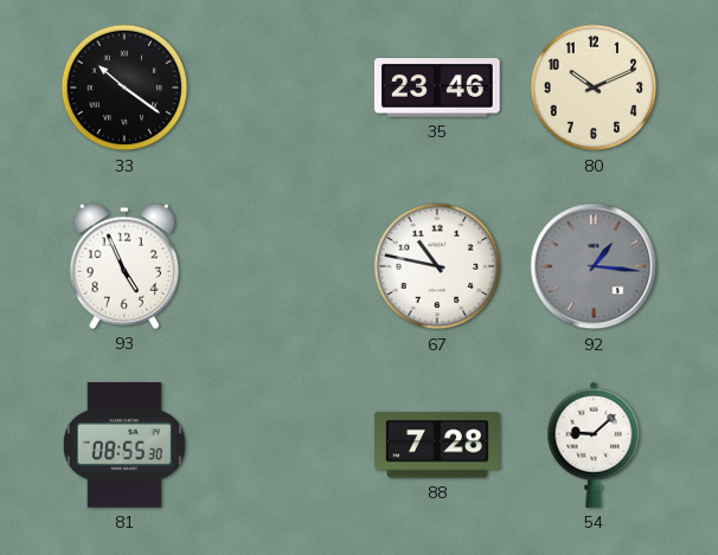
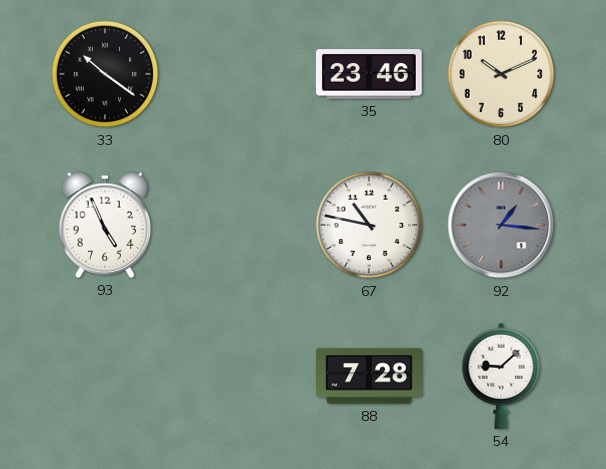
81: 08:55 -> none
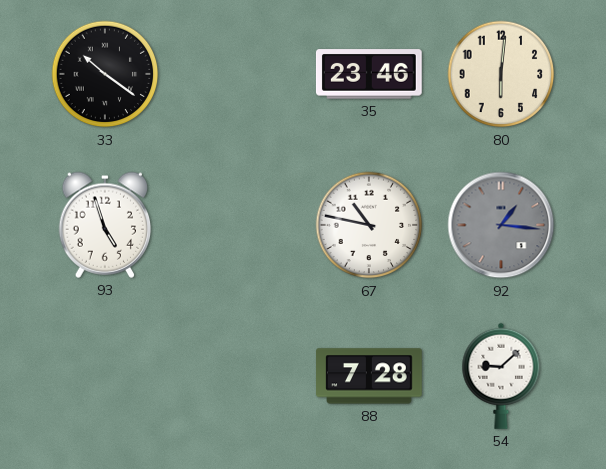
80: 10:11 -> 6:01
93: 4:56 -> 4:57
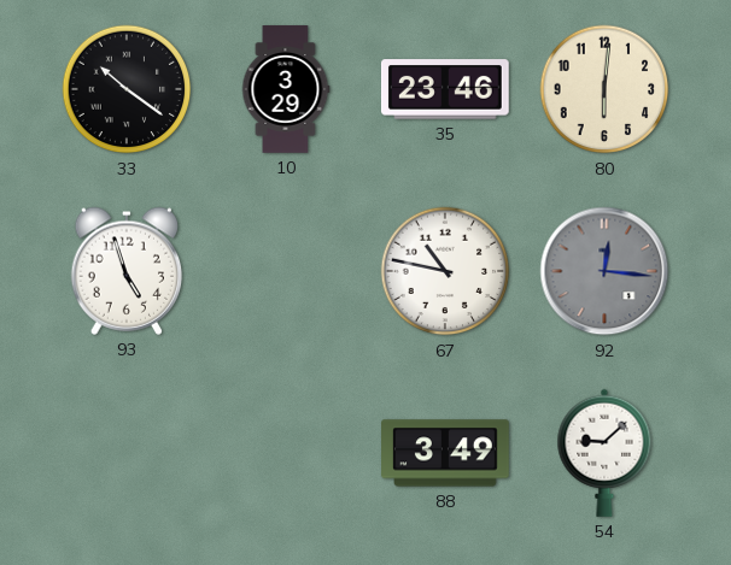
10: none -> 3:29
92: 1:16 -> 12:16
88: 7:28 -> 3:49
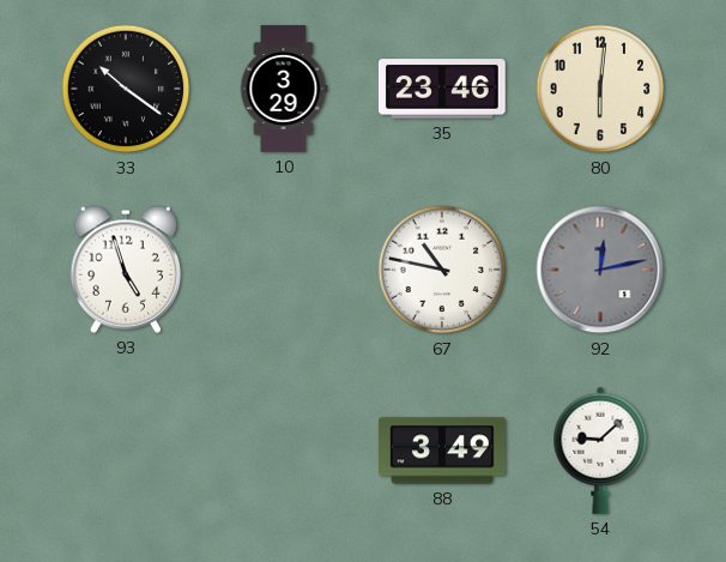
92: 12:16 -> 12:13
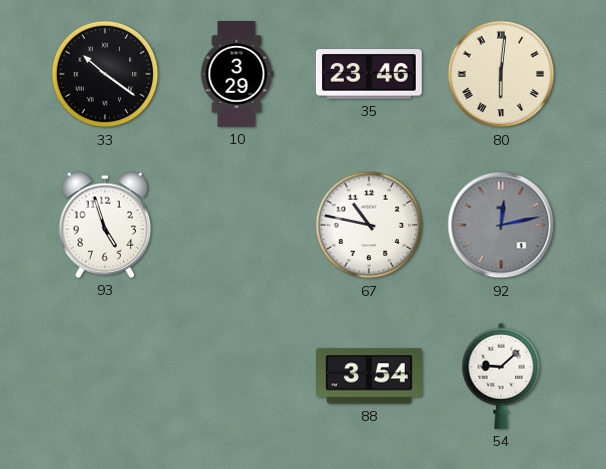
80 numerals: Arabic -> Roman
88: 3:49 -> 3:54
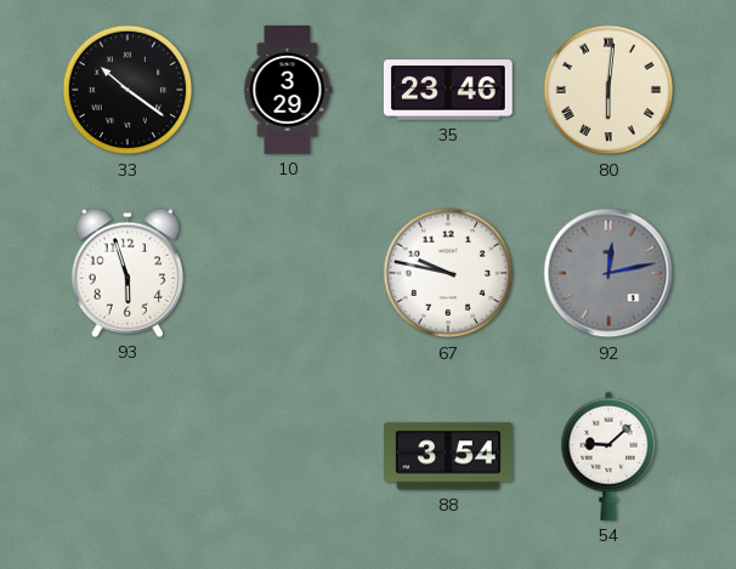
93: 4:57 -> 5:57
67: 10:47 -> 9:47
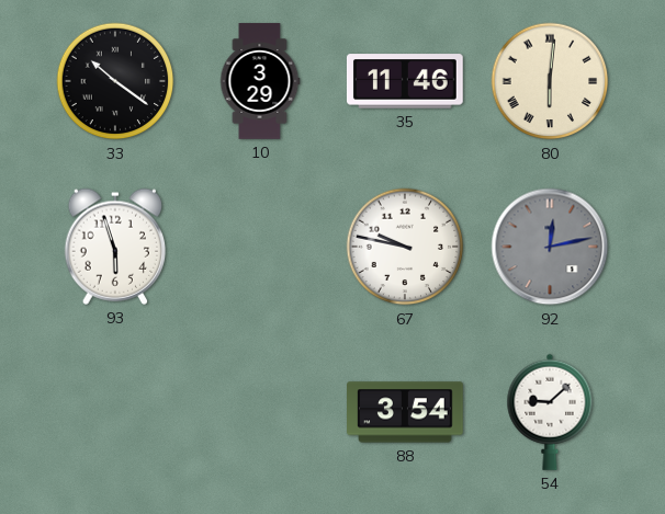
35: 23:46 -> 11:46
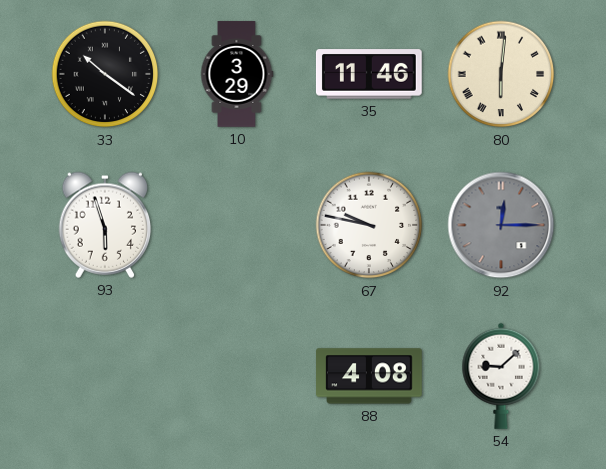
92: 12:13 -> 12:15
88: 3:54 -> 4:08
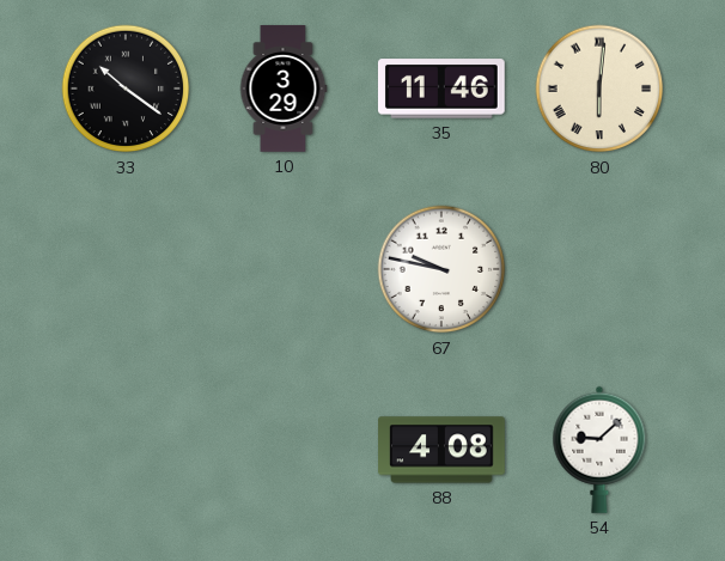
93: 5:57 -> none
92: 12:15 -> none
